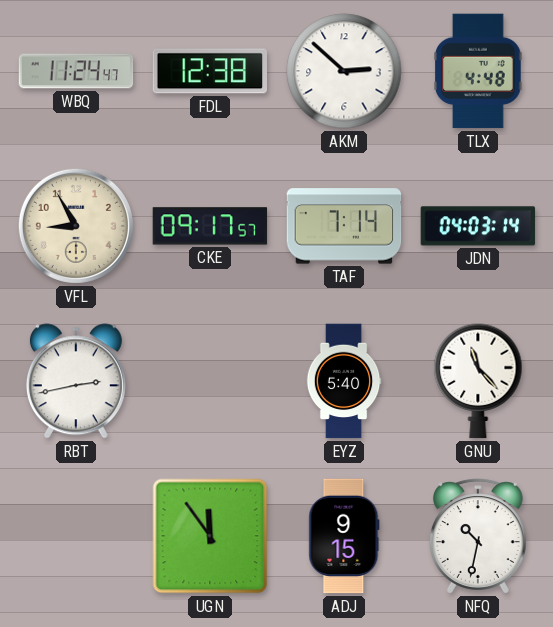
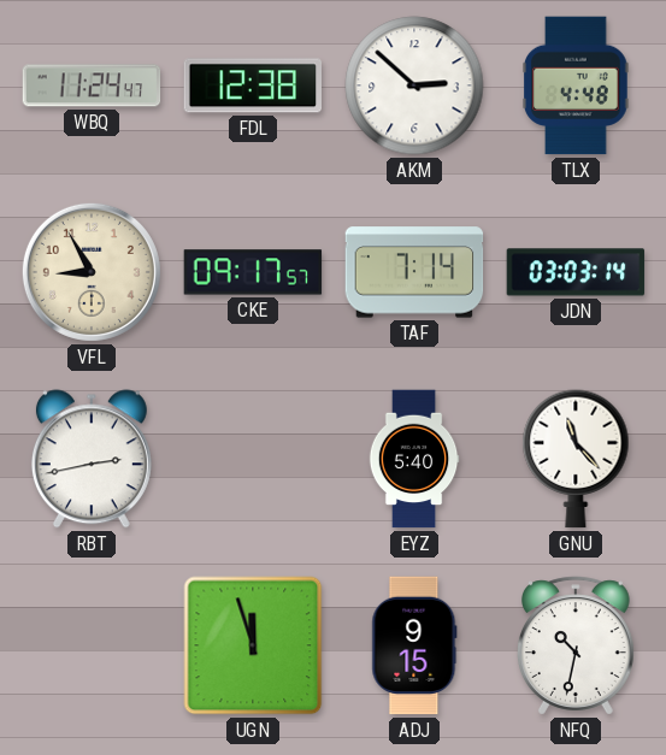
JDN: 04:03 -> 03:03
UGN: 11:54 -> 11:57
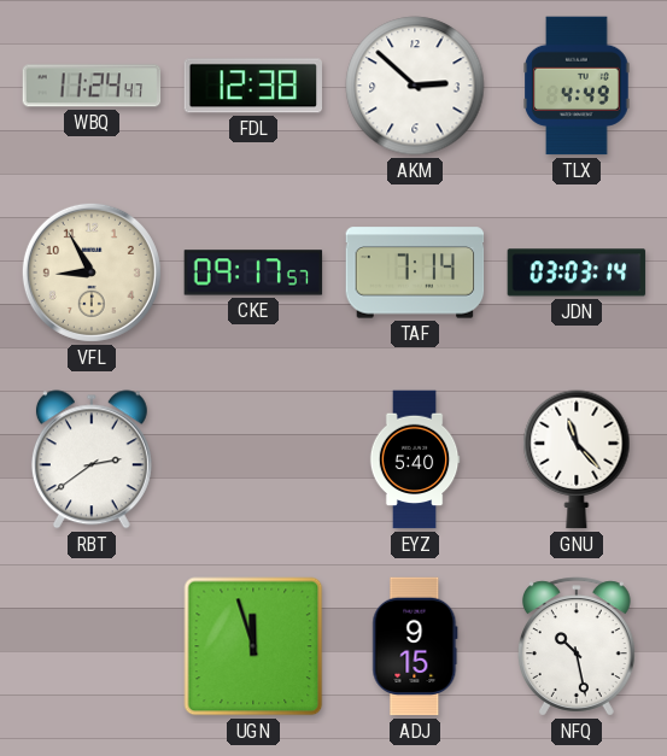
TLX: 4:48 -> 4:49
RBT: 2:43 -> 2:39
NFQ: 10:32 -> 10:28
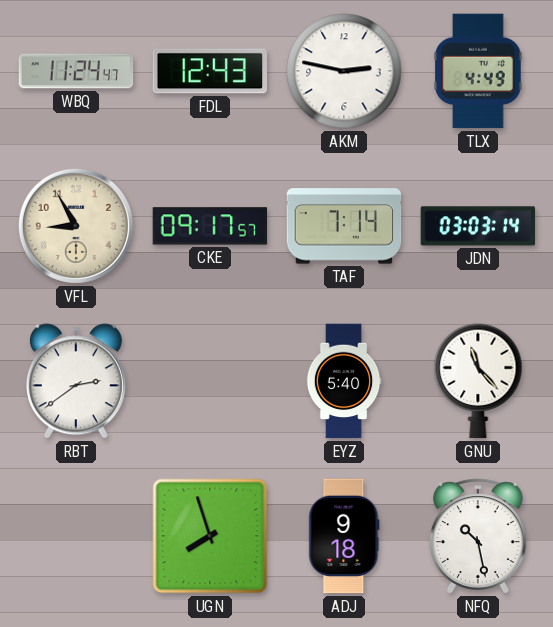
FDL: 12:38 -> 12:43
AKM: 2:52 -> 2:47
UGN: 11:57 -> 7:57
ADJ: 9:15 -> 9:18
